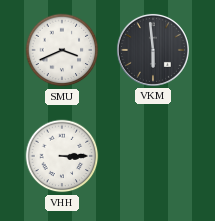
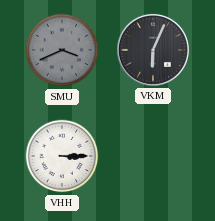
SMU dial: white -> grey
VKM: 5:59 -> 6:04
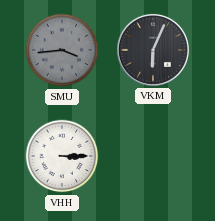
SMU: 3:41 -> 3:44
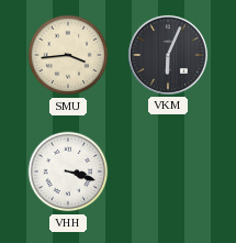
SMU dial: grey -> cream
VHH: 3:15 -> 3:18
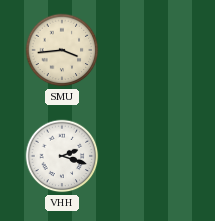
VKM: 6:04 -> none
VHH: 3:18 -> 2:18
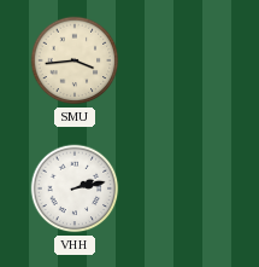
VHH: 2:18 -> 2:13
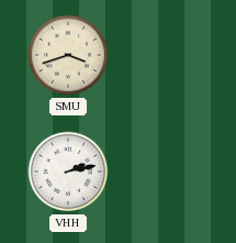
SMU: 3:44 -> 3:42
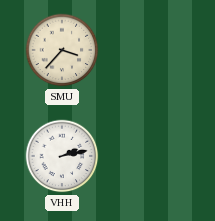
SMU: 3:42 -> 3:37
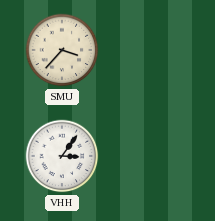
VHH: 2:13 -> 3:06
